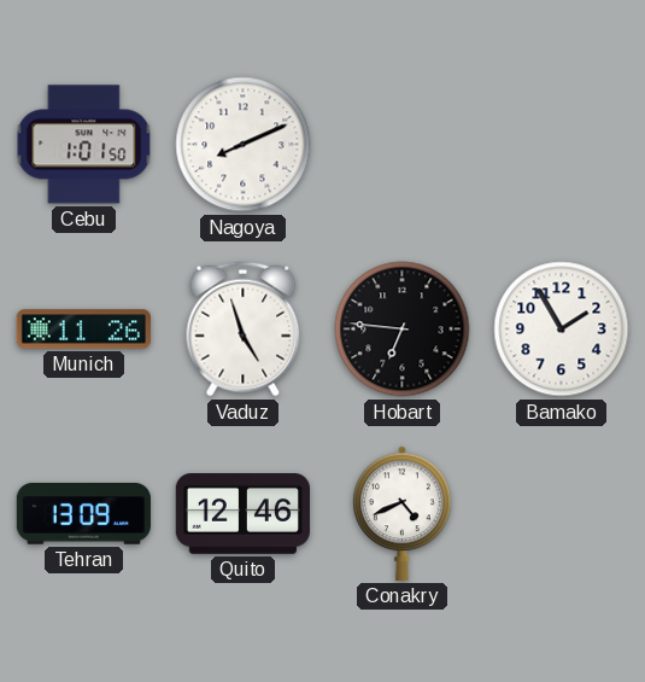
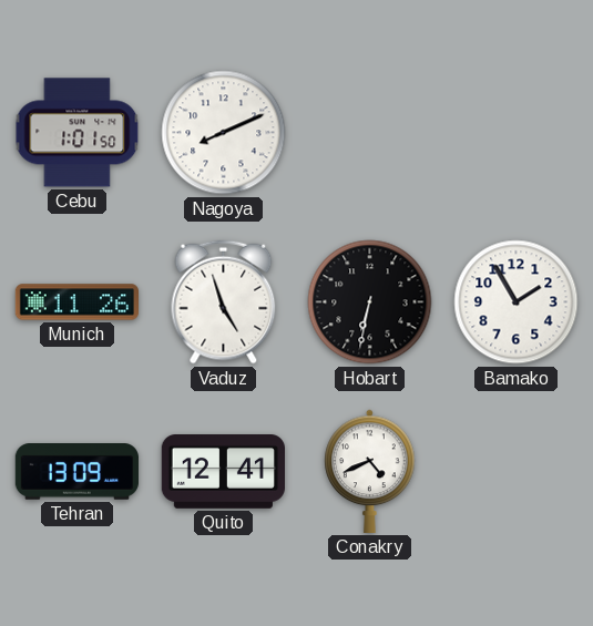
Hobart: 6:46 -> 6:32
Quito: 12:46 -> 12:41
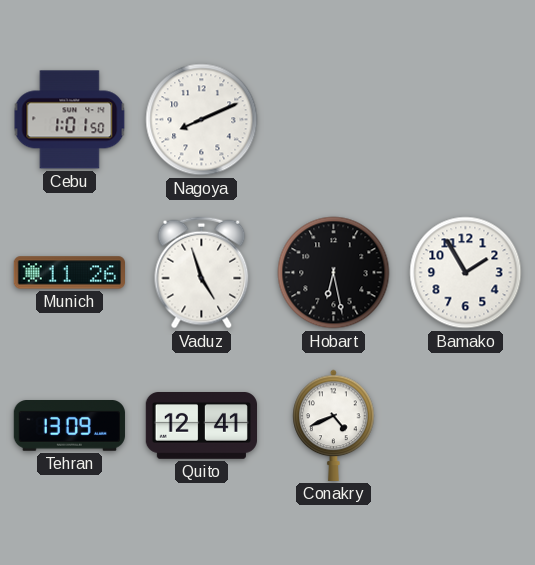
Hobart: 6:32 -> 6:28
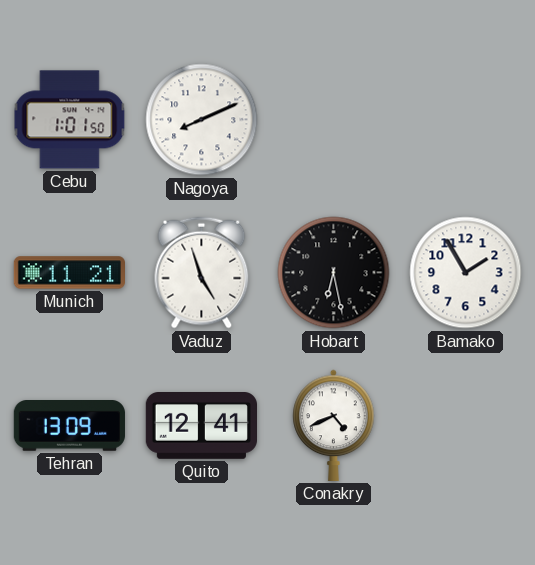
Munich: 11:26 -> 11:21
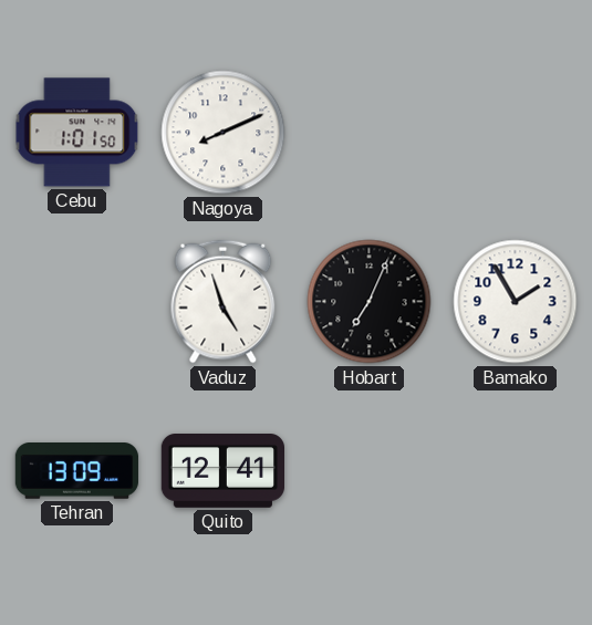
Munich: 11:21 -> none
Hobart: 6:28 -> 7:04
Conakry: 4:41 -> none
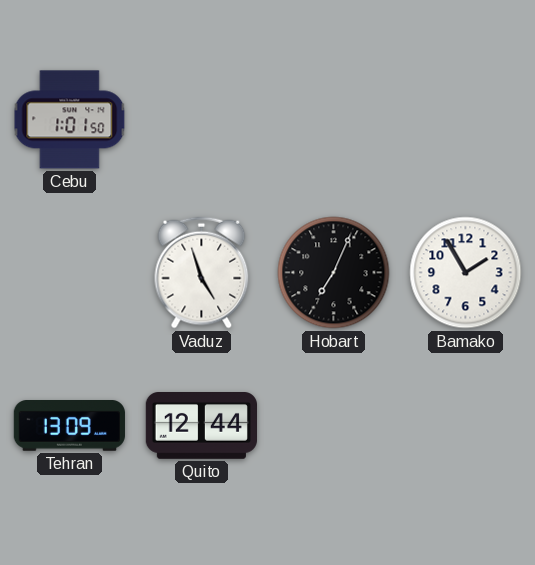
Nagoya: 8:11 -> none
Quito: 12:41 -> 12:44
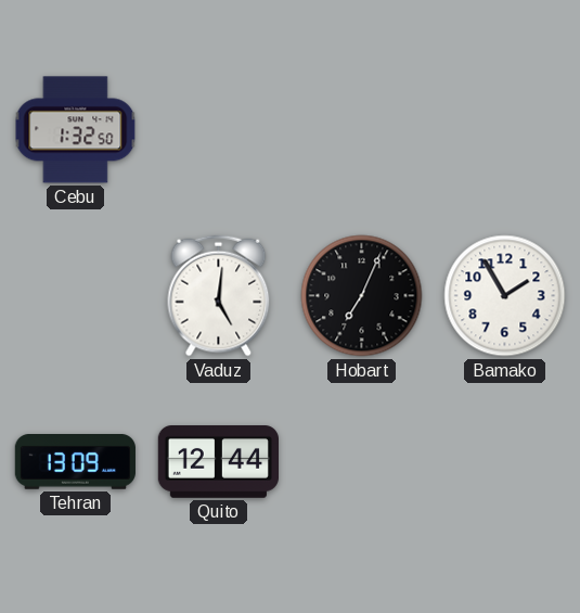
Cebu: 1:01 -> 1:32
Vaduz: 4:57 -> 5:01
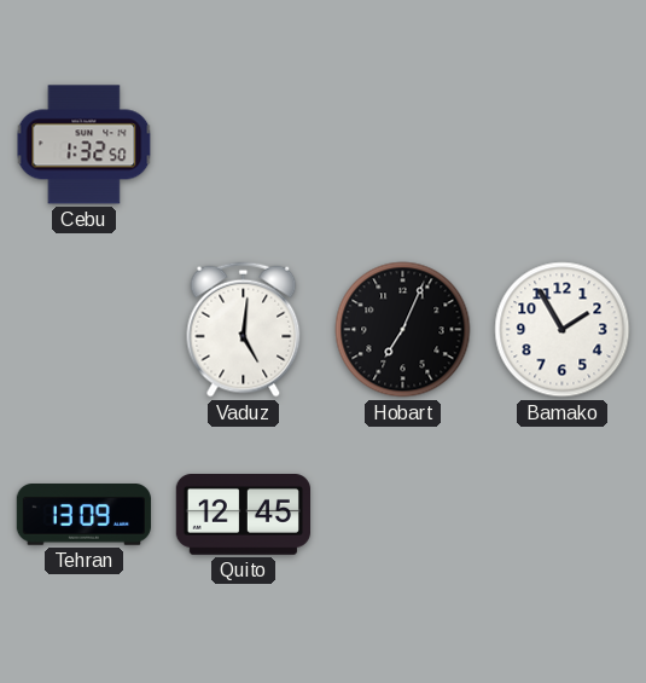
Quito: 12:44 -> 12:45
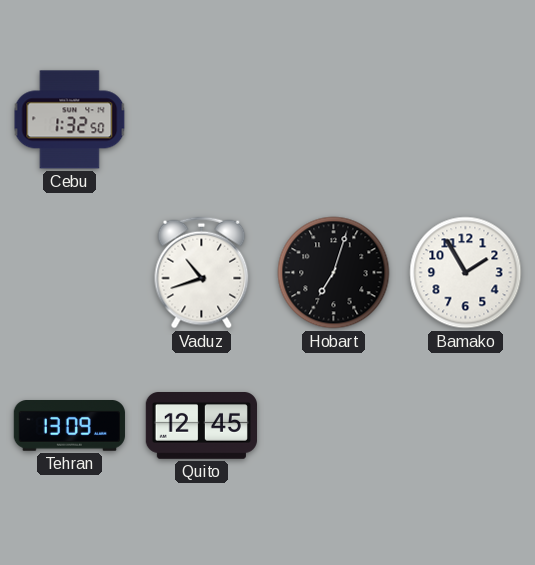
Vaduz: 5:01 -> 10:42
Hobart: 7:04 -> 7:03
